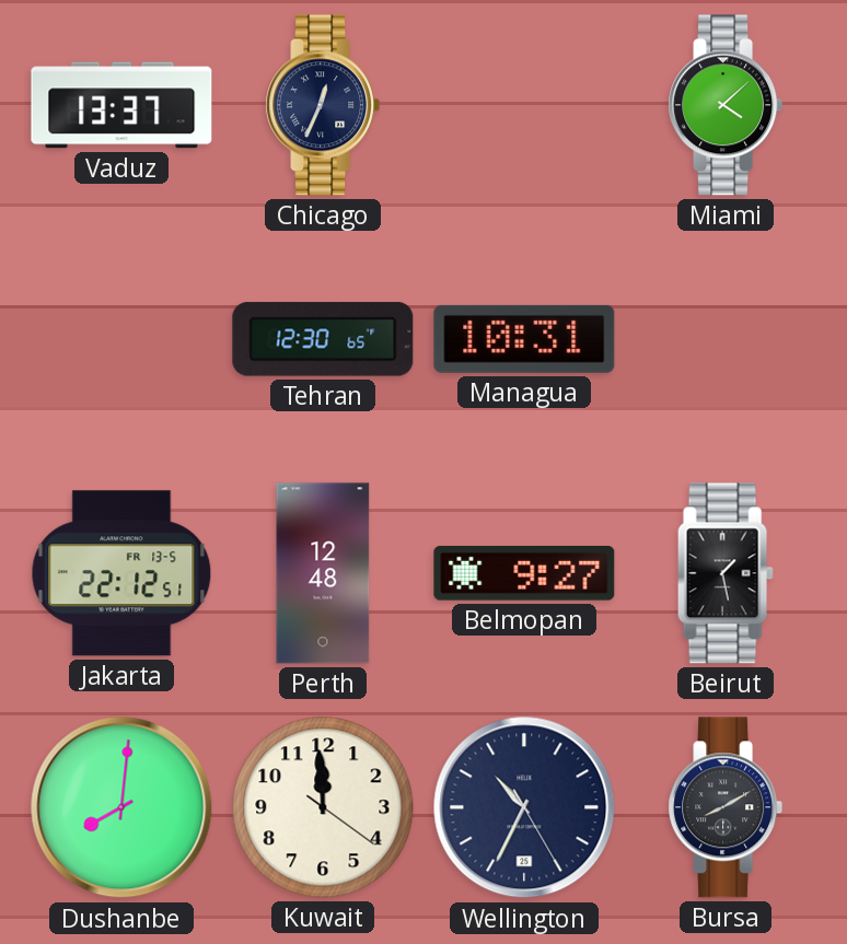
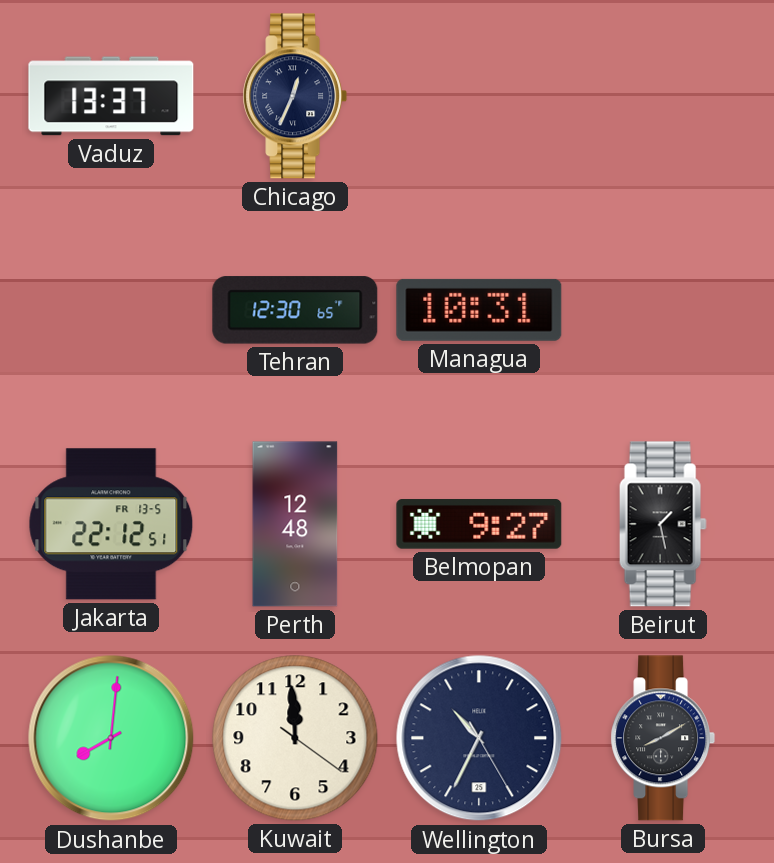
Miami: 4:08 -> none
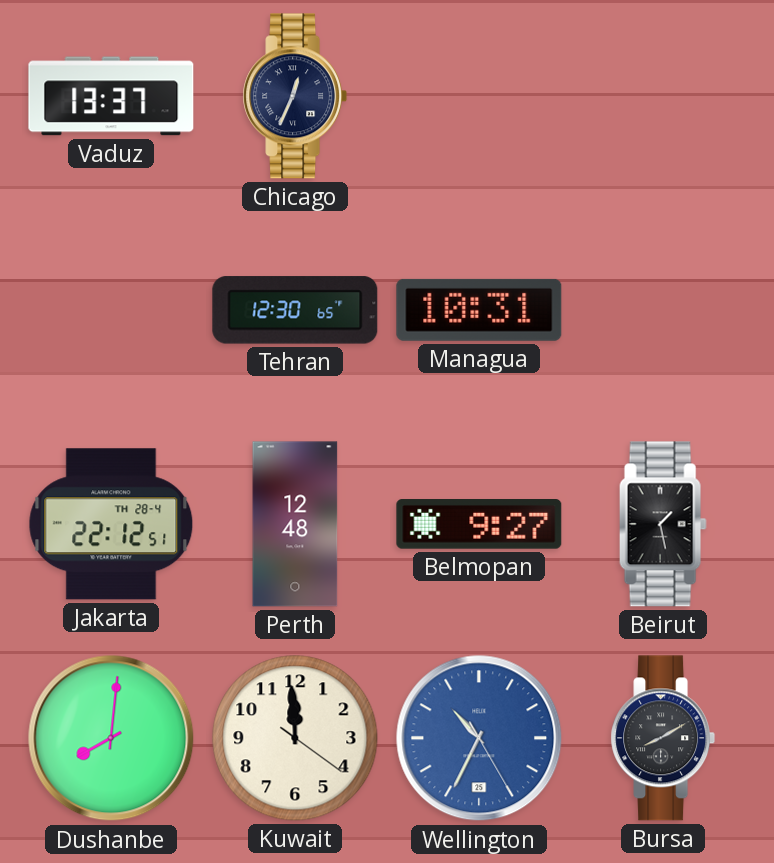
Jakarta date: FR 13-5 -> TH 28-4
Wellington dial: navy -> blue
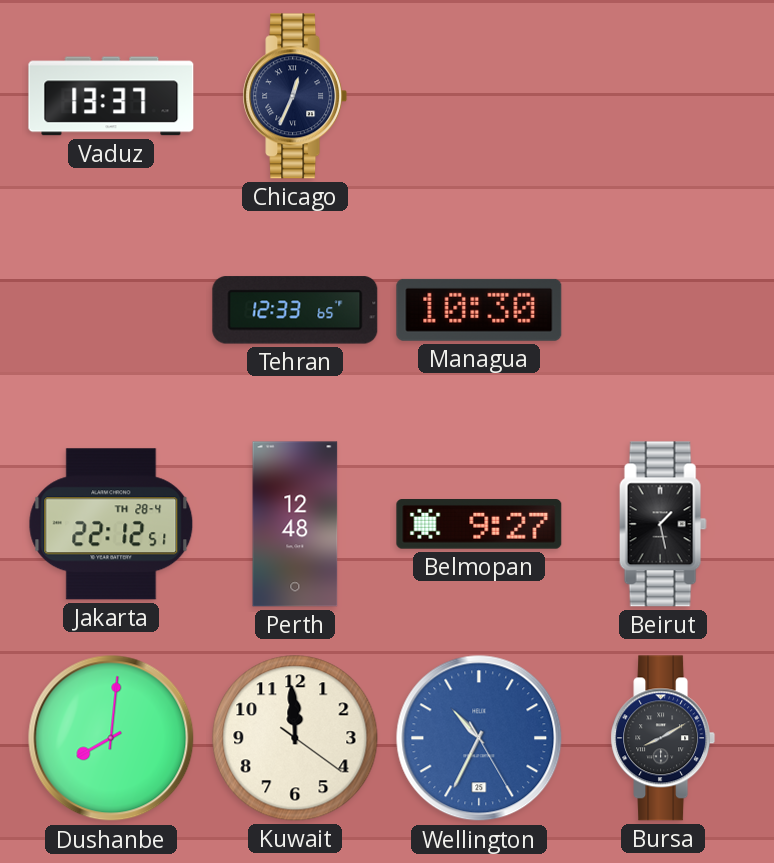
Tehran: 12:30 -> 12:33
Managua: 10:31 -> 10:30
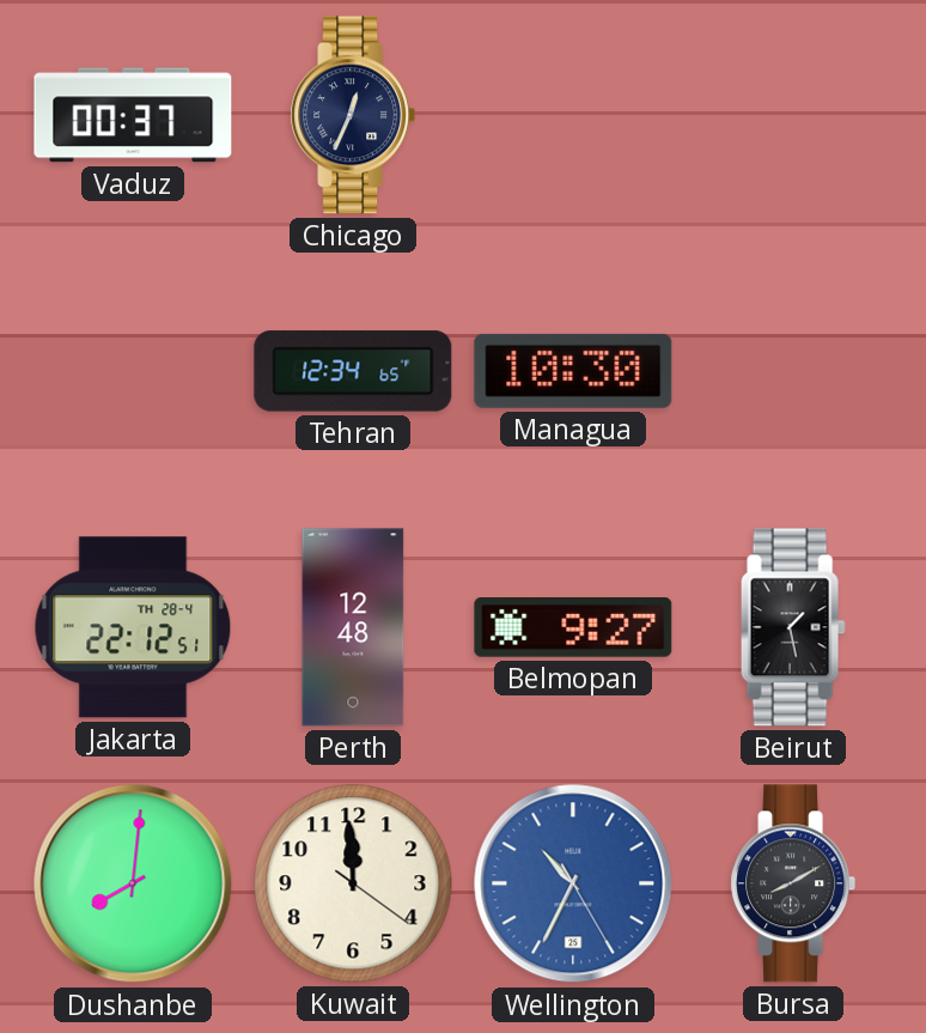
Vaduz: 13:37 -> 00:37
Tehran: 12:33 -> 12:34
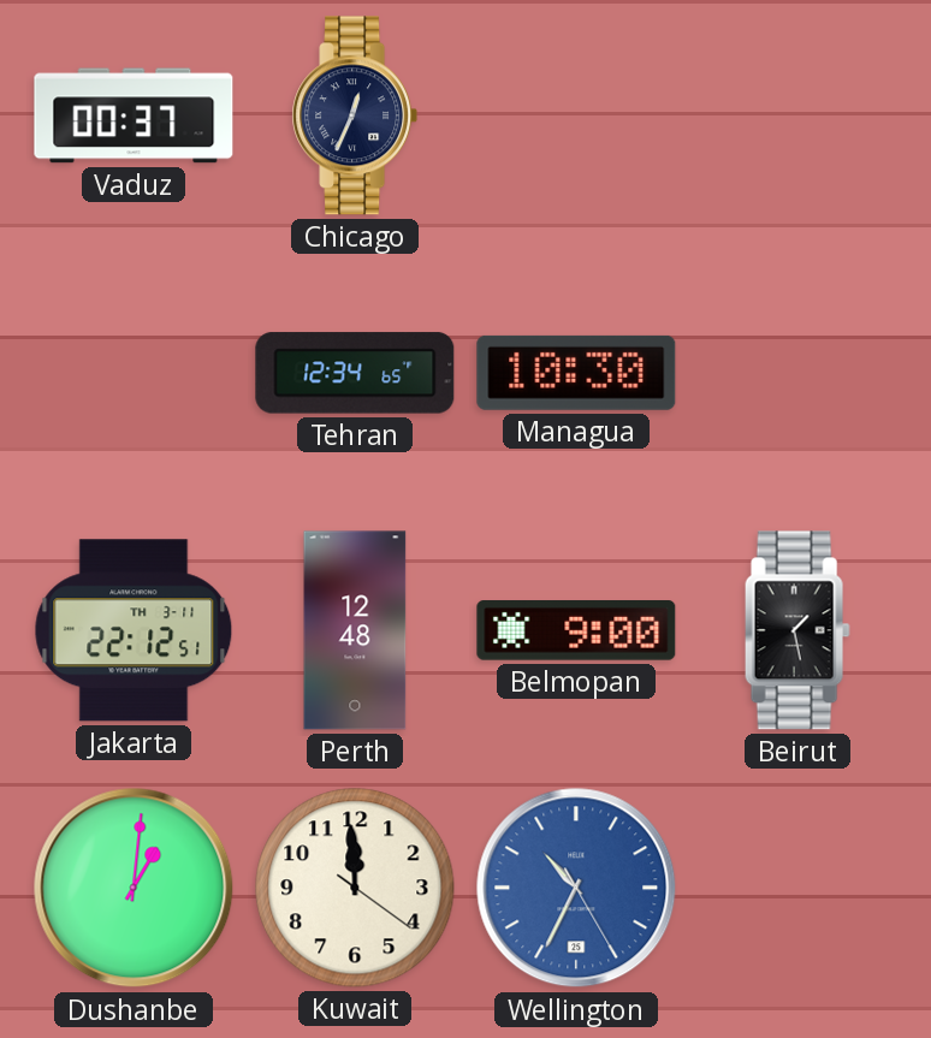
Jakarta date: TH 28-4 -> TH 3-11
Belmopan: 9:27 -> 9:00
Dushanbe: 8:01 -> 1:01
Bursa: 8:10 -> none
